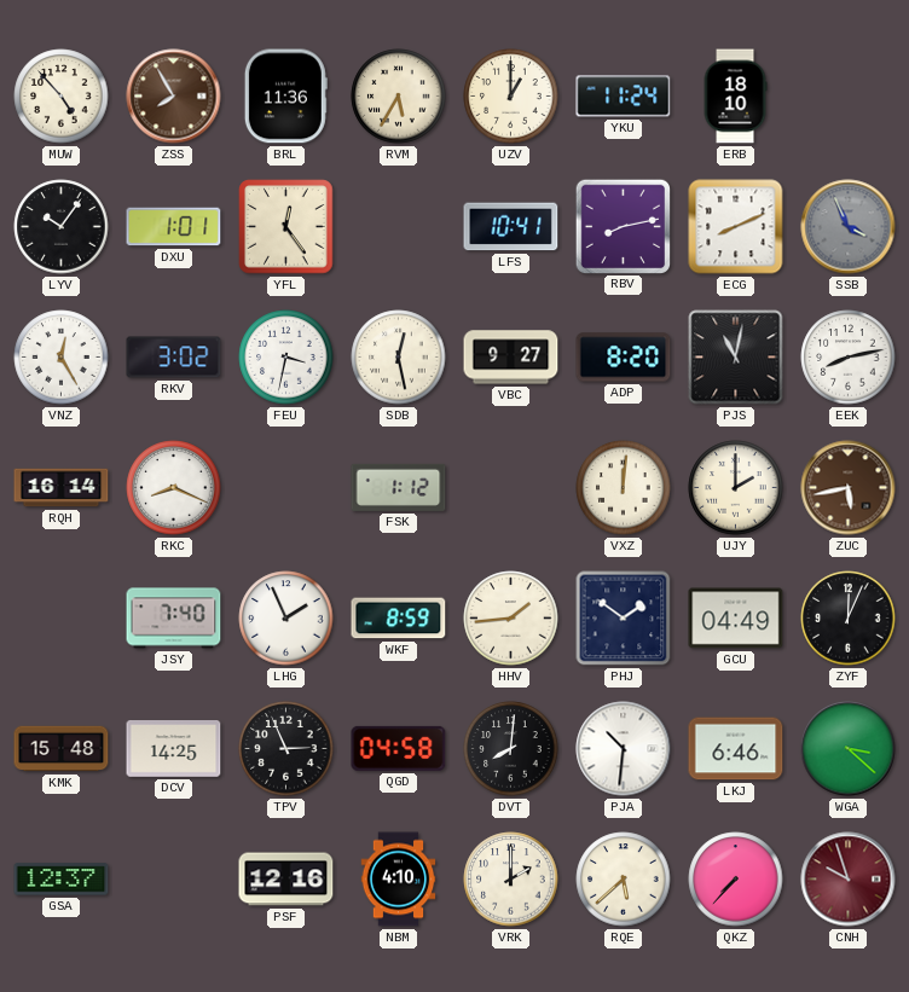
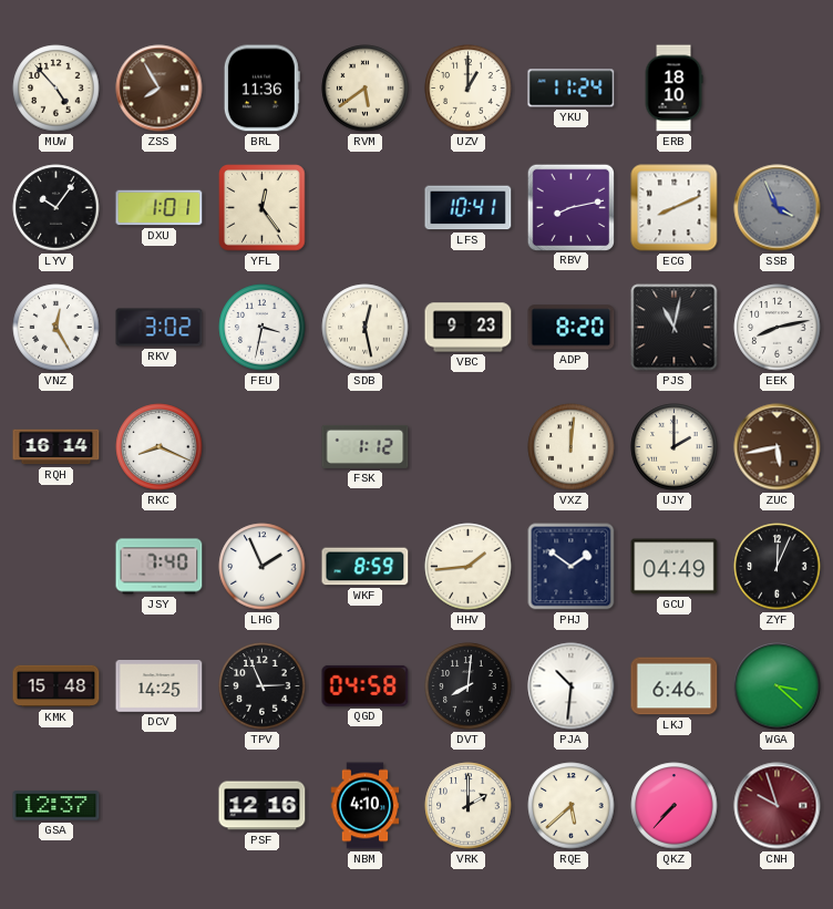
RVM: 5:35 -> 5:39
VBC: 9:27 -> 9:23
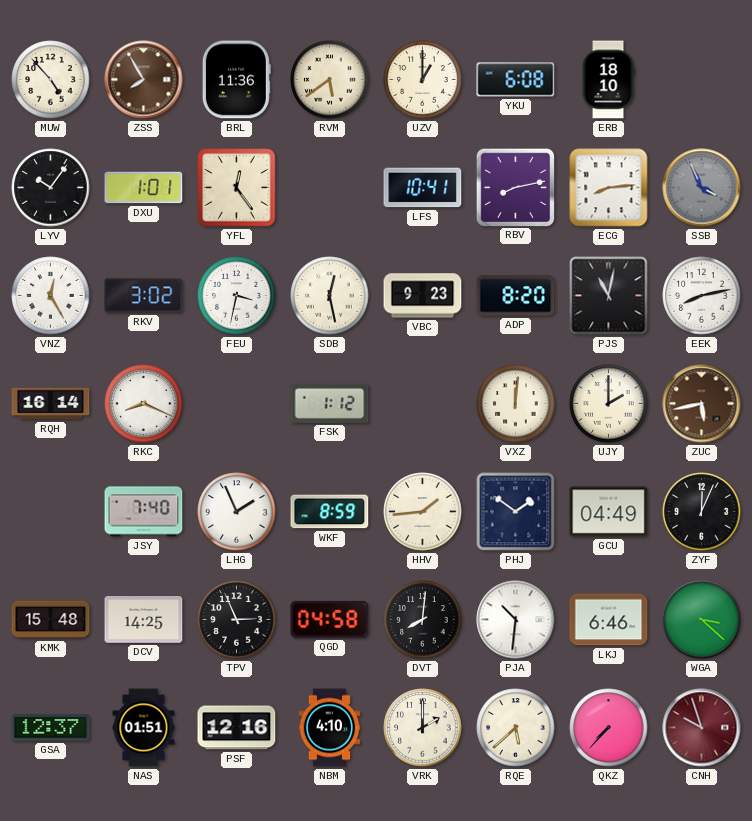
YKU: 11:24 -> 6:08
ECG: 8:11 -> 8:14
NAS: none -> 01:51
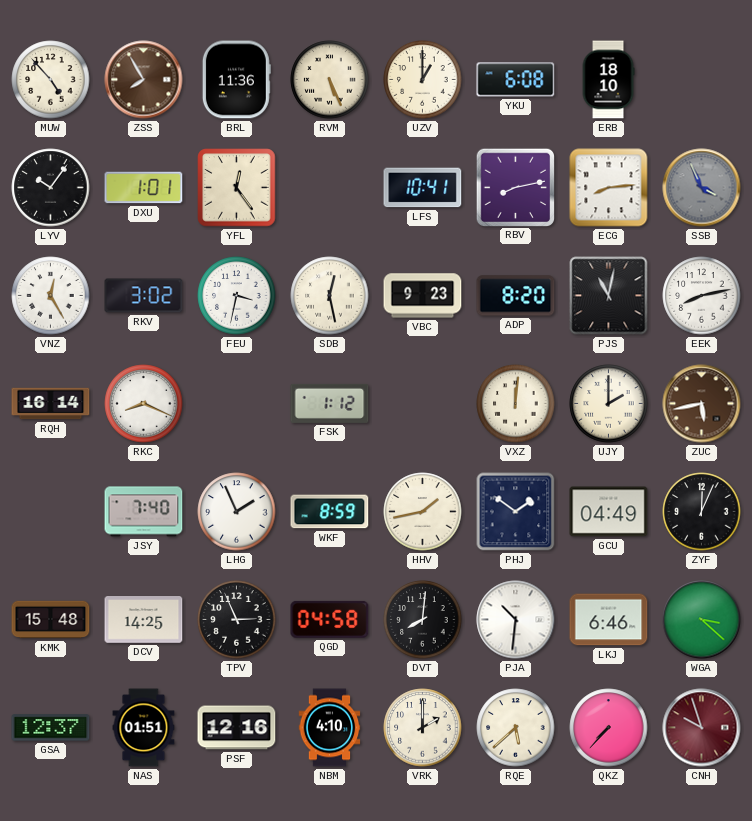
RVM: 5:39 -> 5:26
HHV: 1:44 -> 1:43
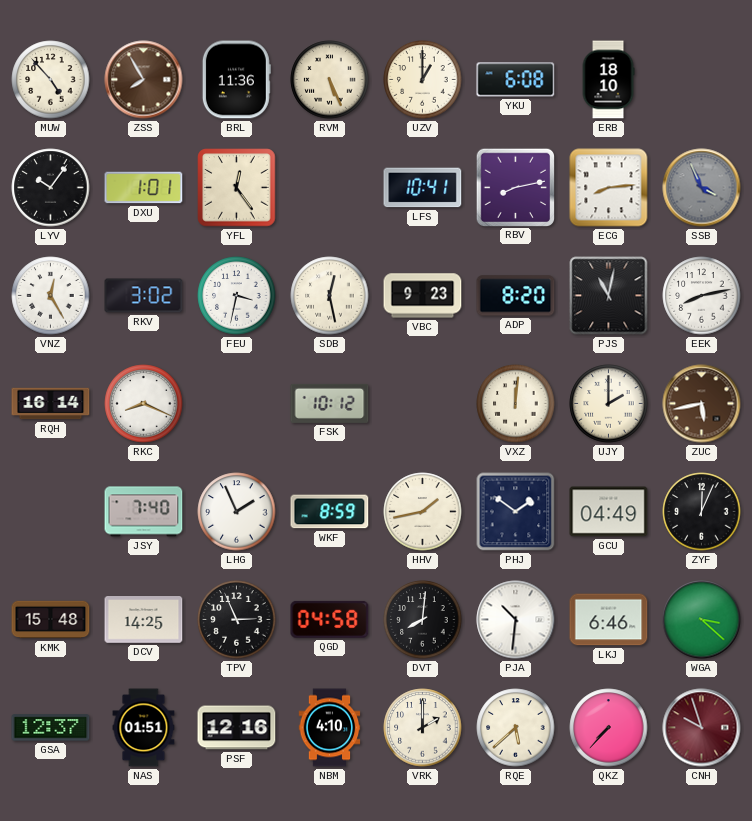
FSK: 1:12 -> 10:12
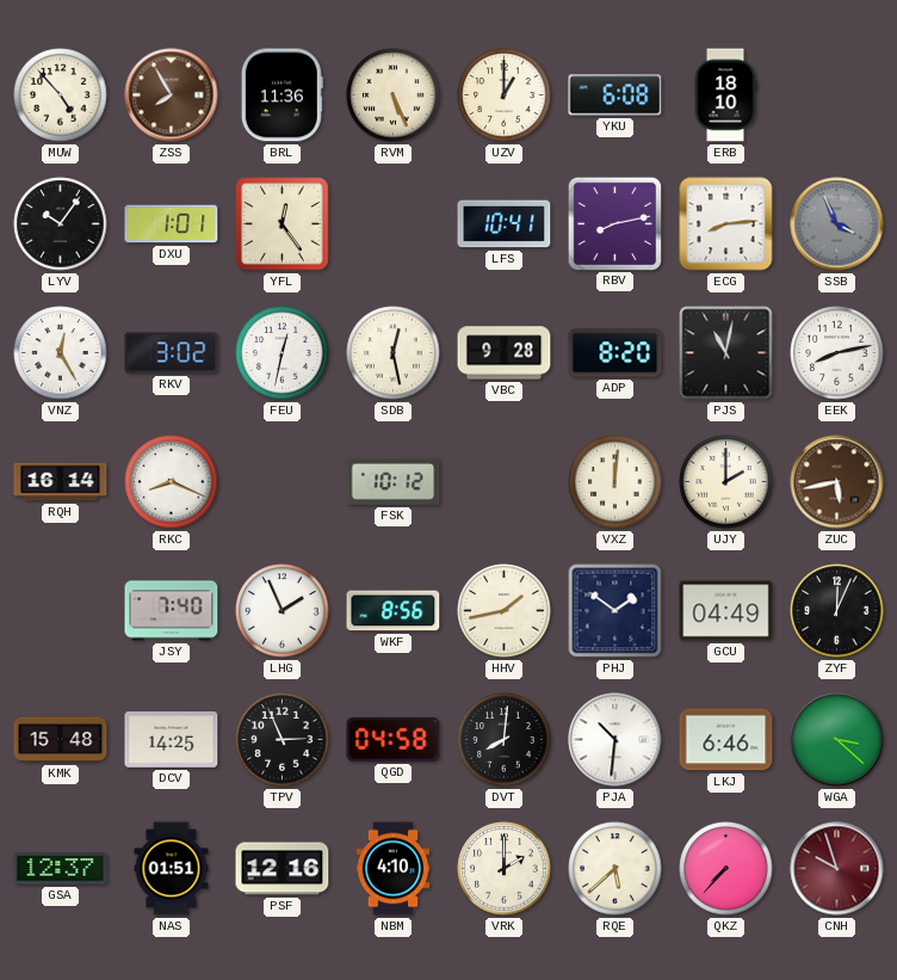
FEU: 3:32 -> 12:32
VBC: 9:23 -> 9:28
WKF: 8:59 -> 8:56
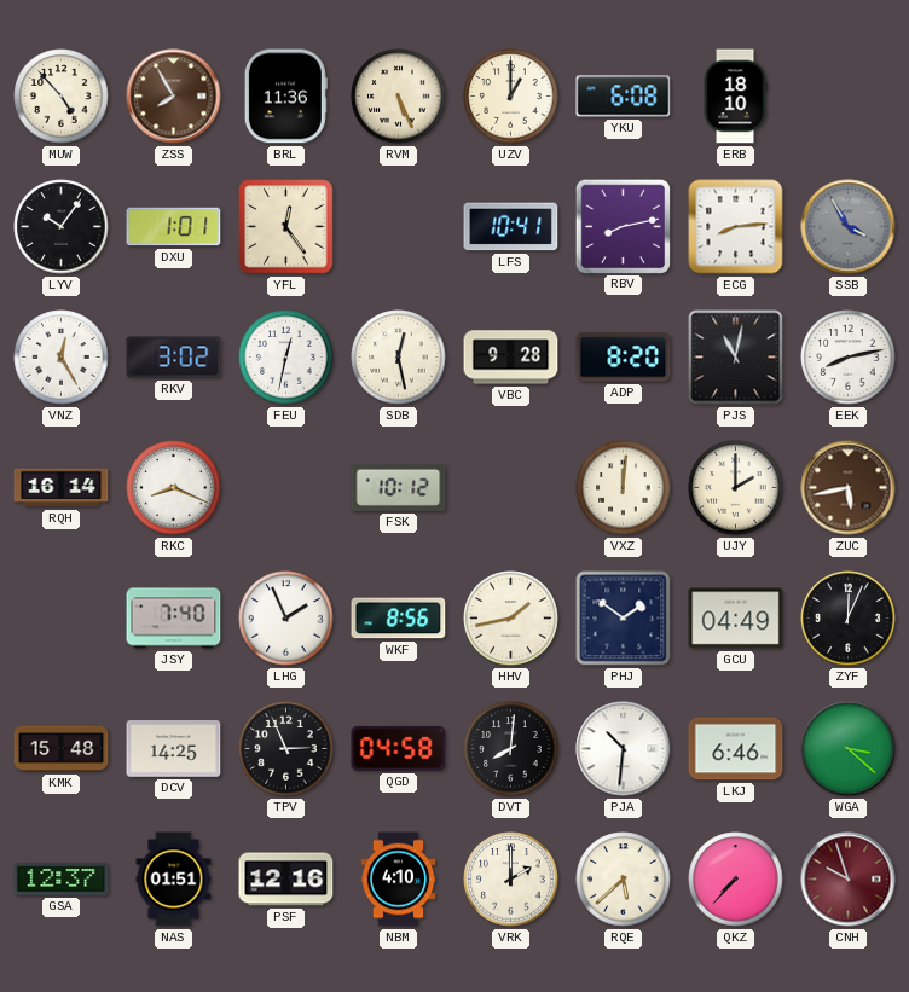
SSB: 3:56 -> 3:55
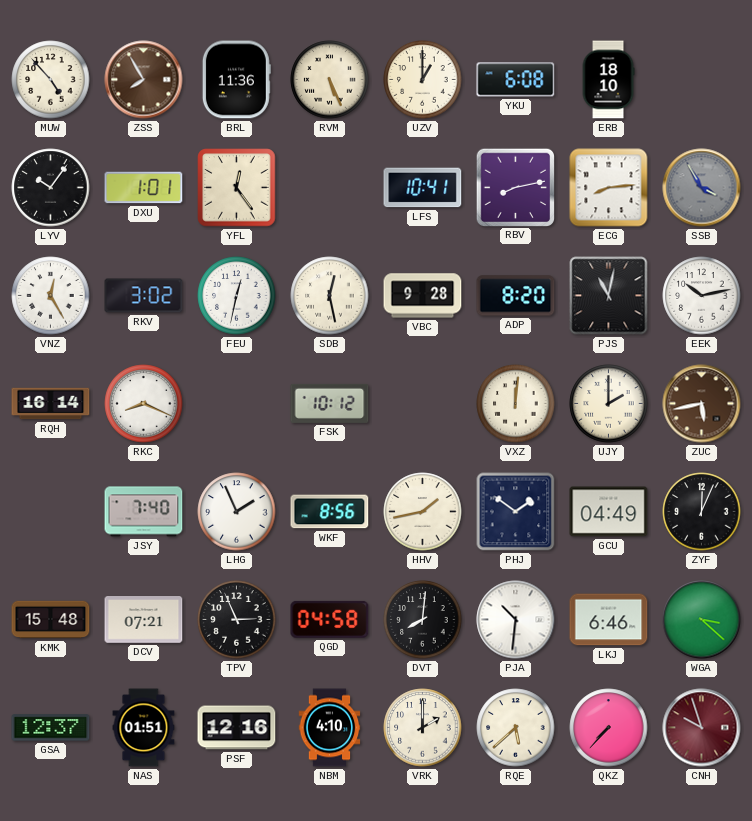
EEK: 8:13 -> 10:13
DCV: 14:25 -> 07:21
